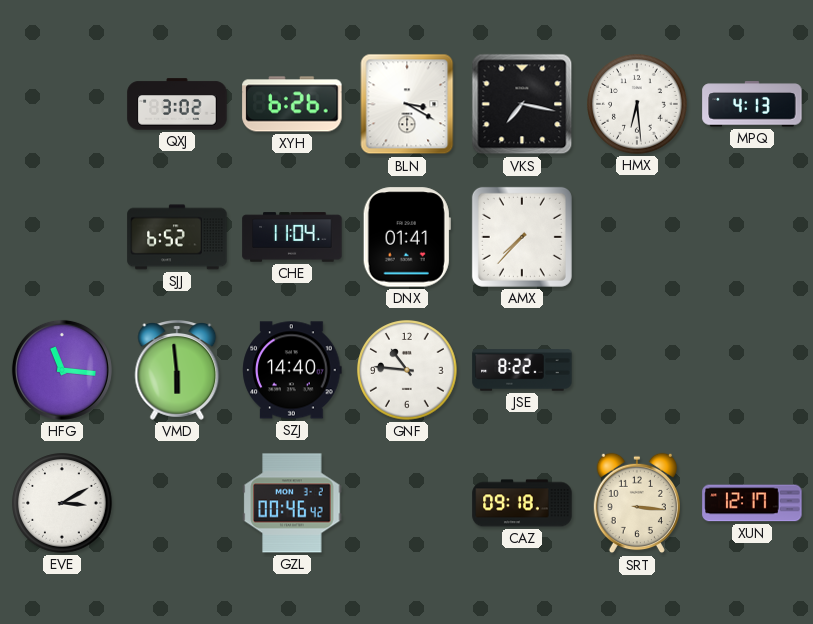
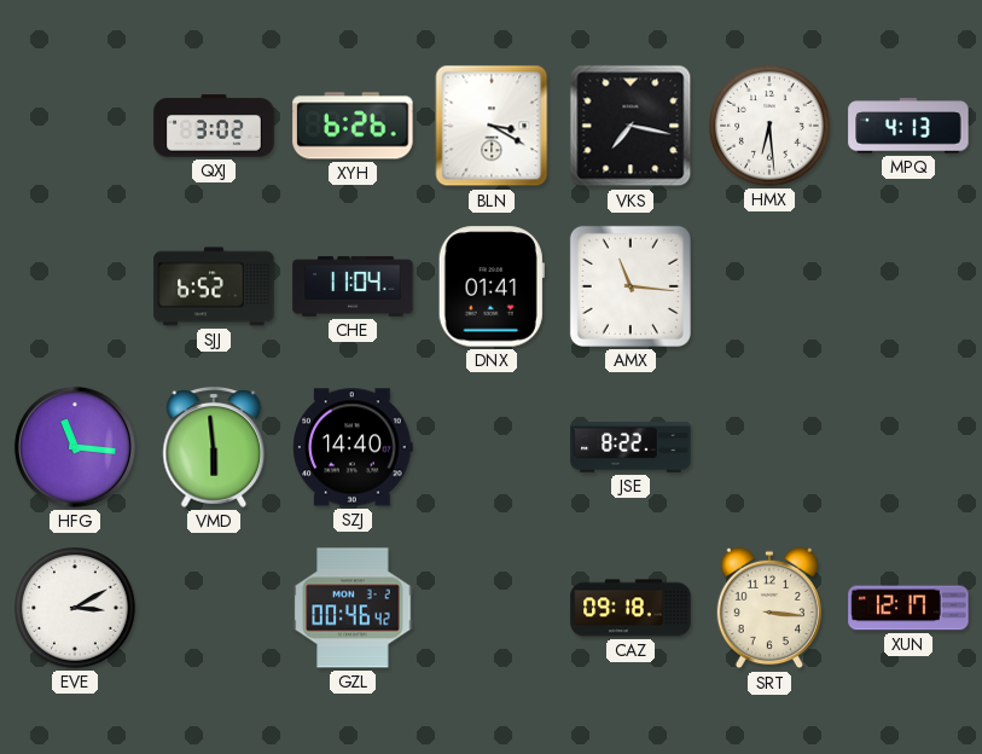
AMX: 7:37 -> 11:16
GNF: 10:46 -> none
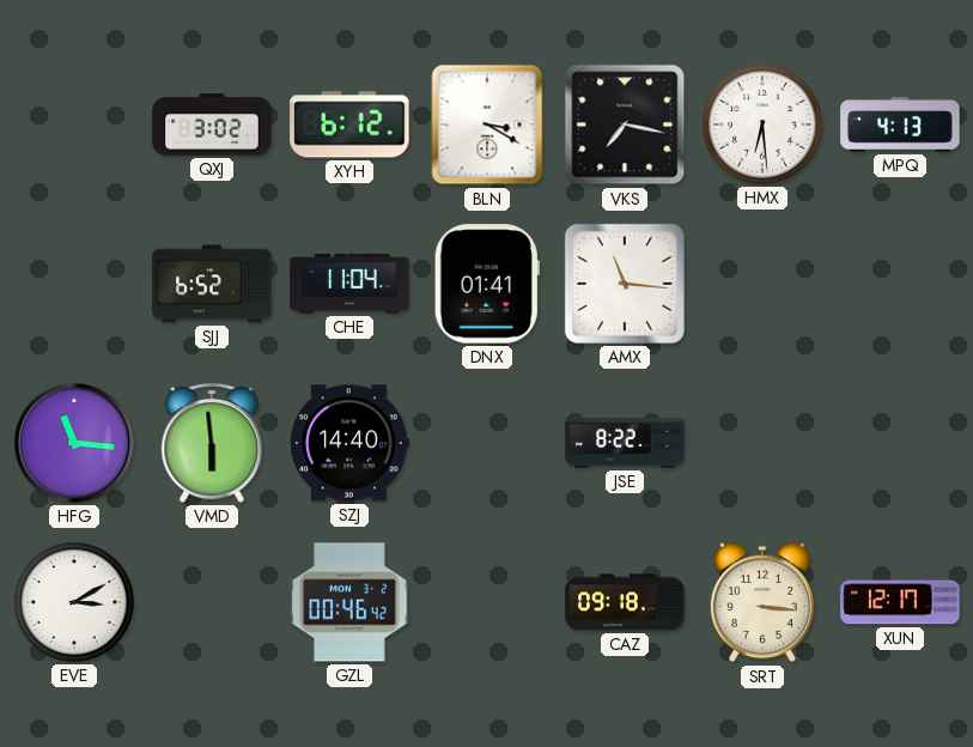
XYH: 6:26 -> 6:12
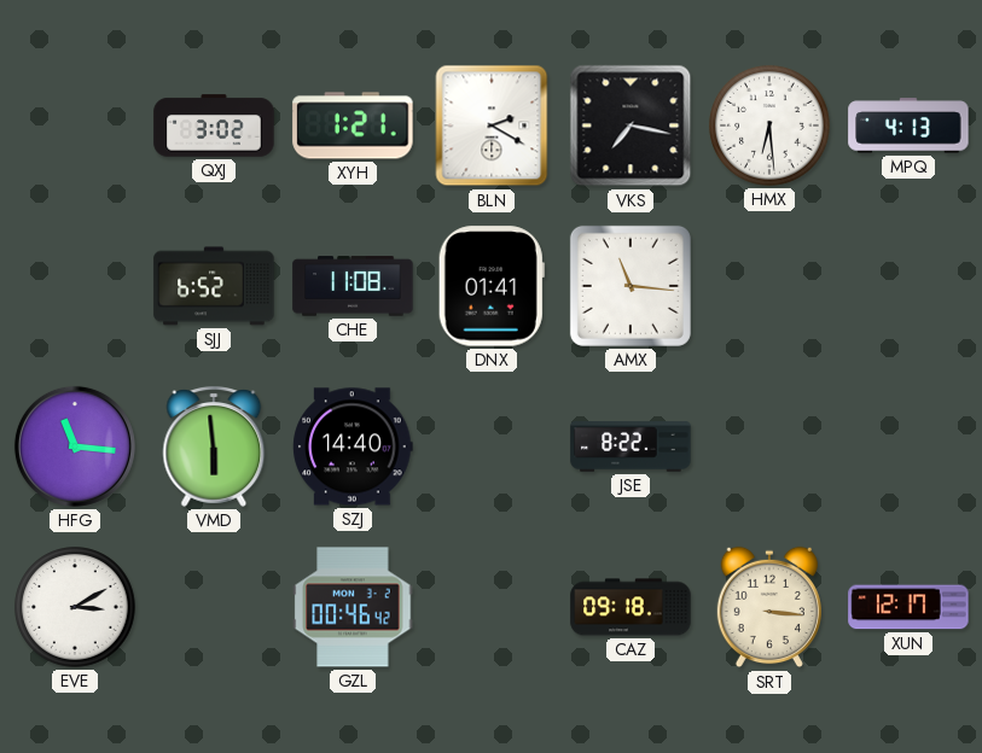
XYH: 6:12 -> 1:21
BLN: 3:20 -> 2:20
CHE: 11:04 -> 11:08
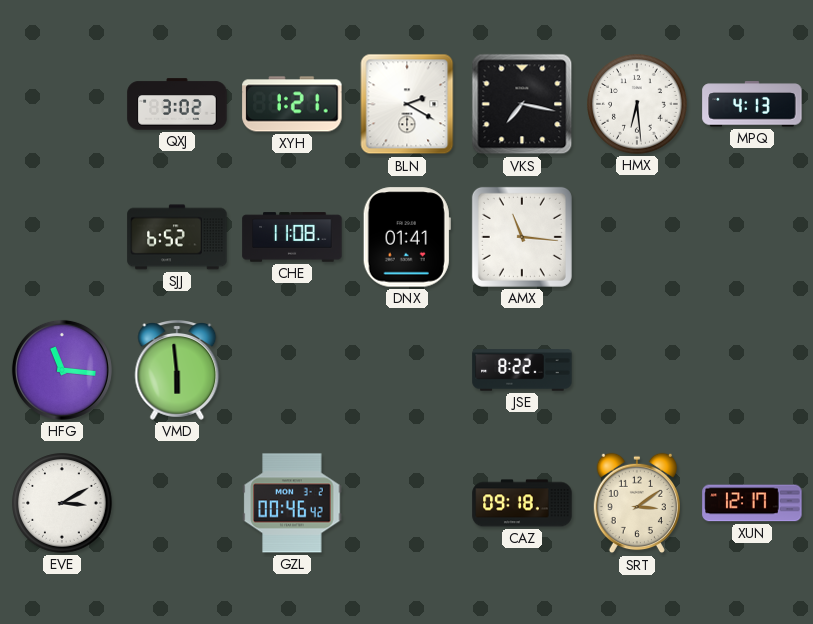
SZJ: 14:40 -> none
SRT: 3:16 -> 3:09
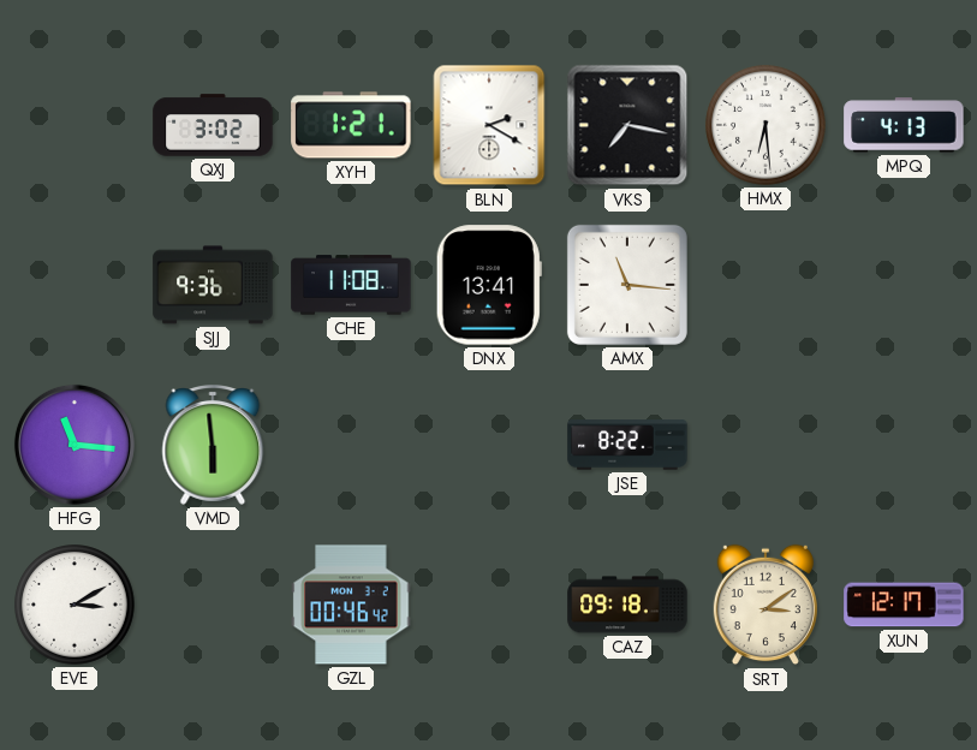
SJJ: 6:52 -> 9:36
DNX: 01:41 -> 13:41
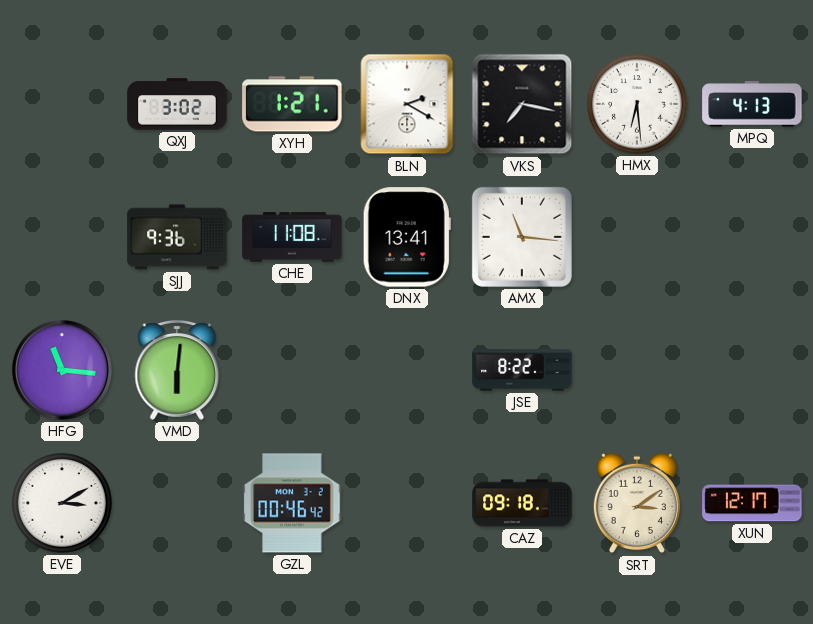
VMD: 5:59 -> 6:01
